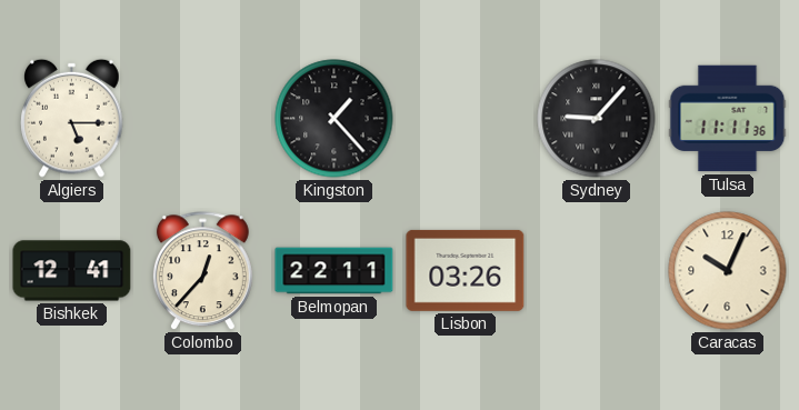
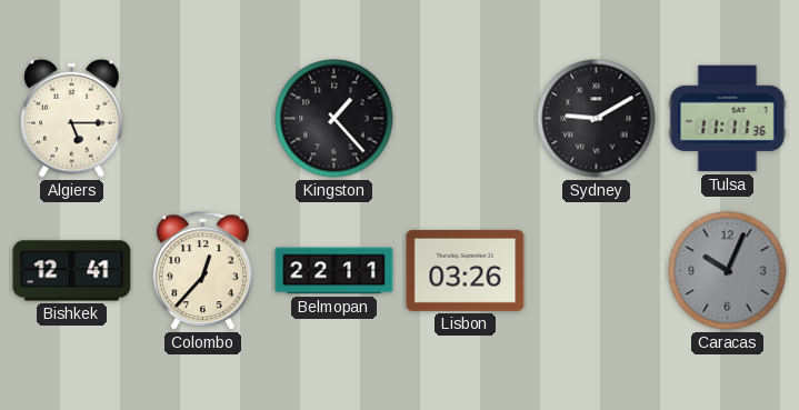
Sydney: 9:07 -> 9:10
Caracas dial: cream -> grey
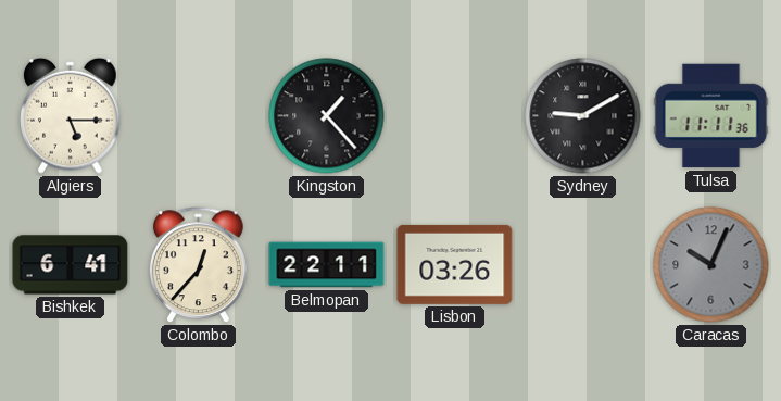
Bishkek: 12:41 -> 6:41
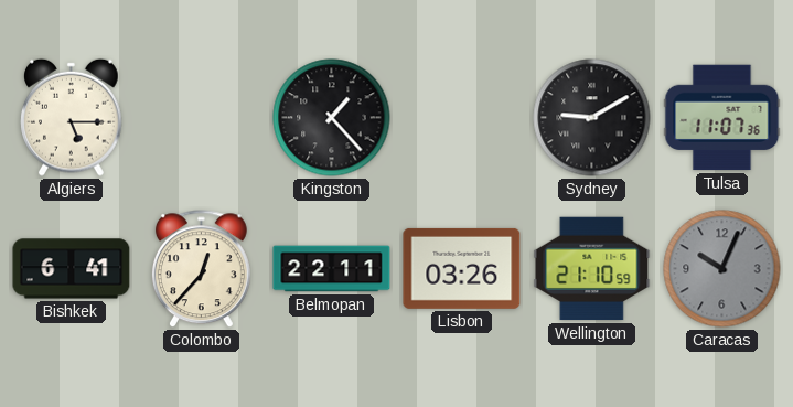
Tulsa: 11:11 -> 11:07
Wellington: none -> 21:10
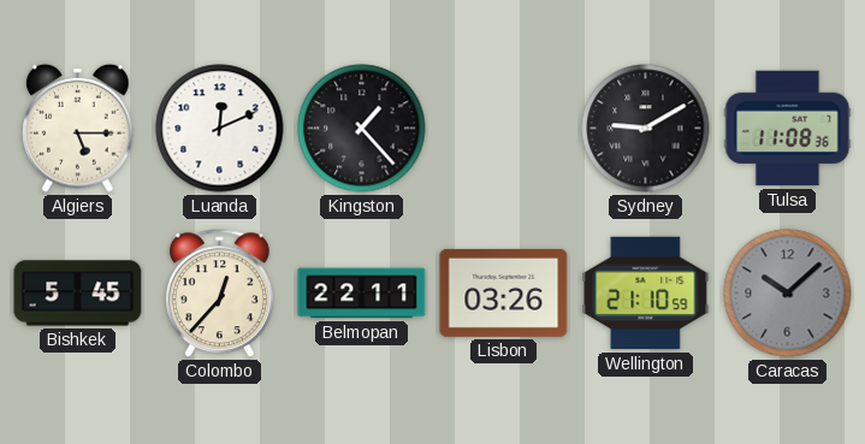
Luanda: none -> 12:11
Tulsa: 11:07 -> 11:08
Bishkek: 6:41 -> 5:45
Caracas: 10:04 -> 10:08
